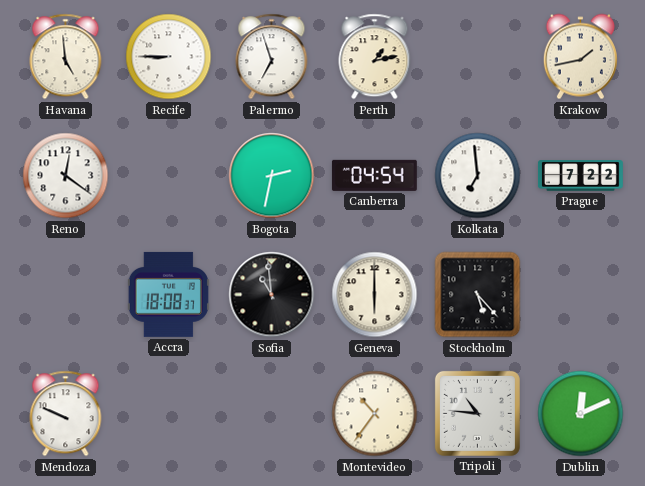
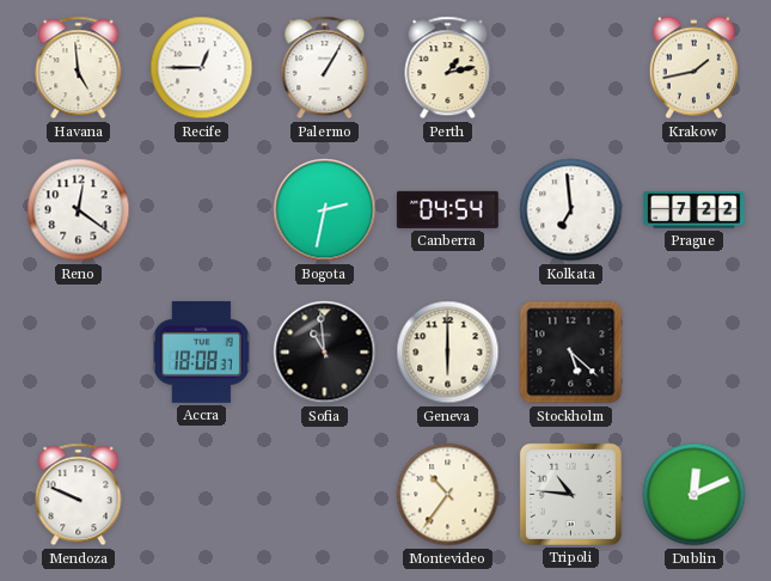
Recife: 8:45 -> 12:45
Palermo: 6:57 -> 1:05
Stockholm: 5:23 -> 5:22
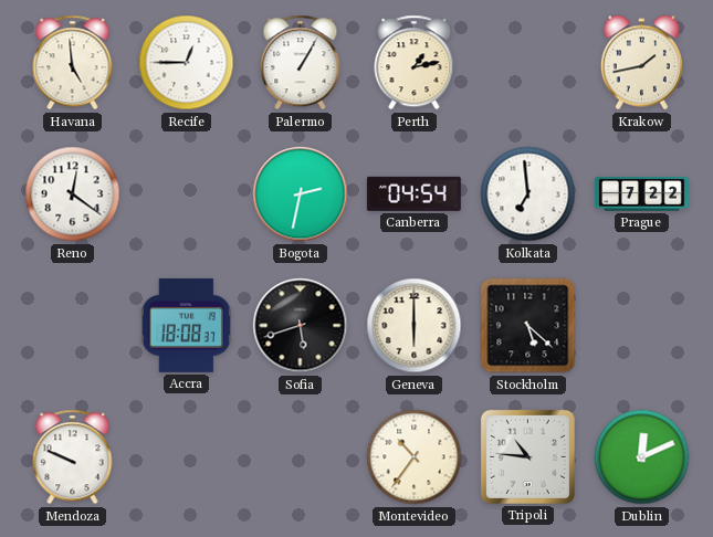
Sofia: 10:59 -> 5:42
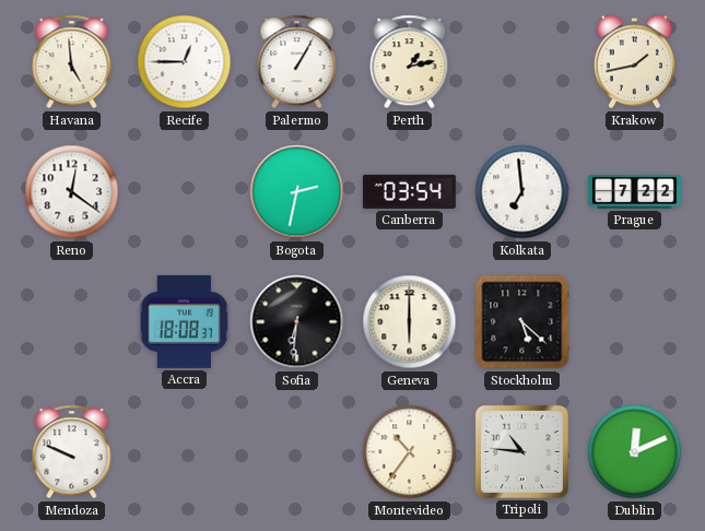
Canberra: 04:54 -> 03:54
Sofia: 5:42 -> 6:31
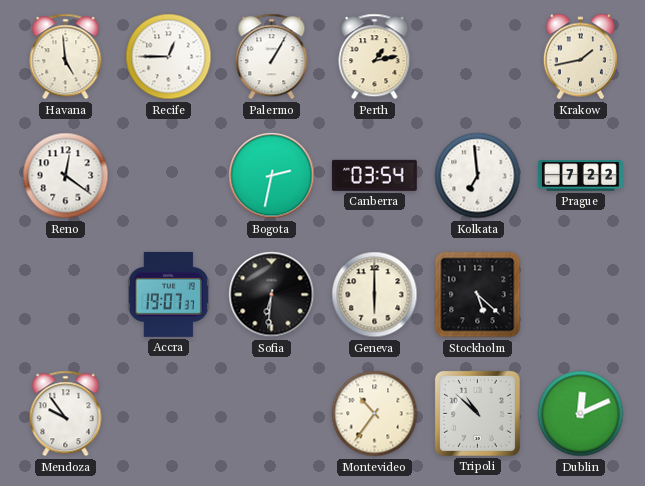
Accra: 18:08 -> 19:07
Mendoza: 9:49 -> 9:54
Tripoli: 10:46 -> 10:52
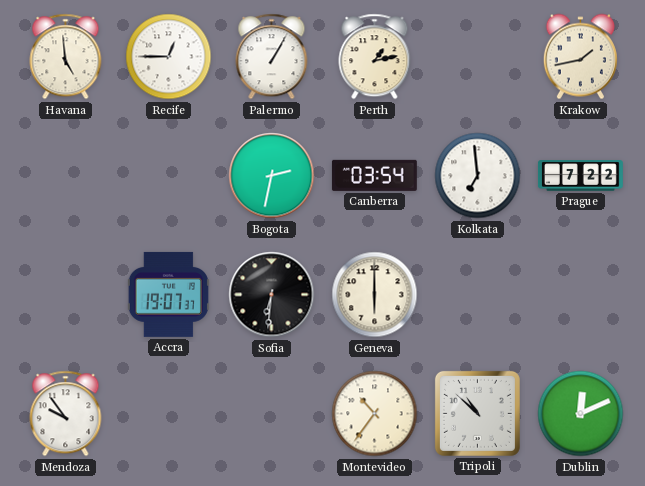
Reno: 12:21 -> none
Stockholm: 5:22 -> none
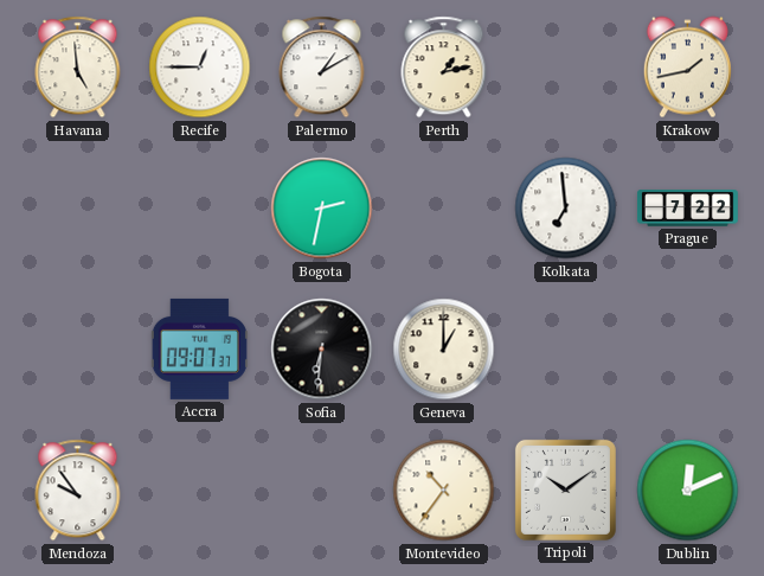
Palermo: 1:05 -> 1:10
Canberra: 03:54 -> none
Accra: 19:07 -> 09:07
Geneva: 6:00 -> 1:00
Tripoli: 10:52 -> 10:09
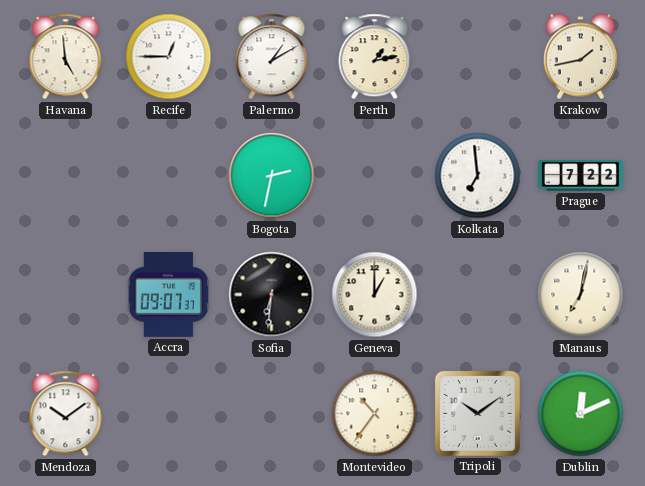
Manaus: none -> 7:02
Mendoza: 9:54 -> 10:09
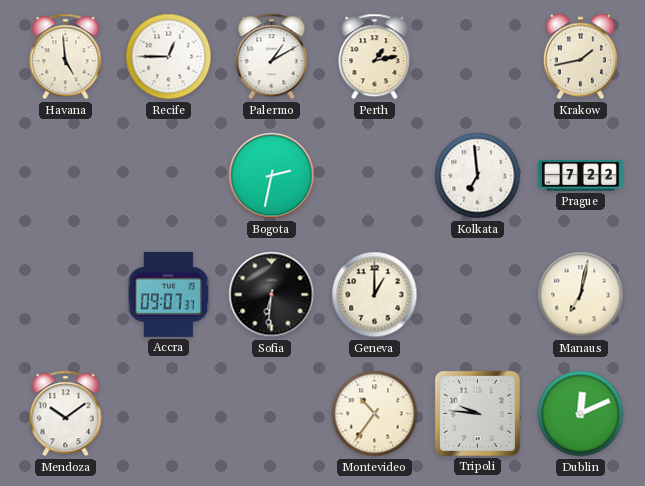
Tripoli: 10:09 -> 9:46
